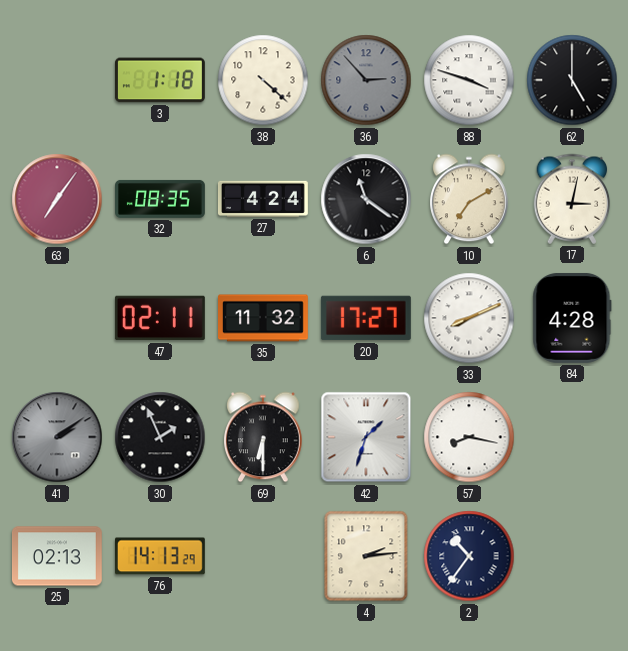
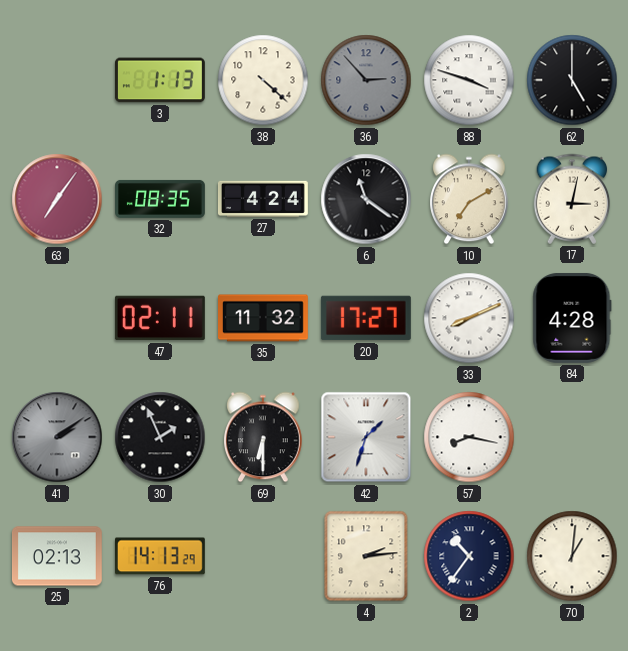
3: 1:18 -> 1:13
70: none -> 1:01
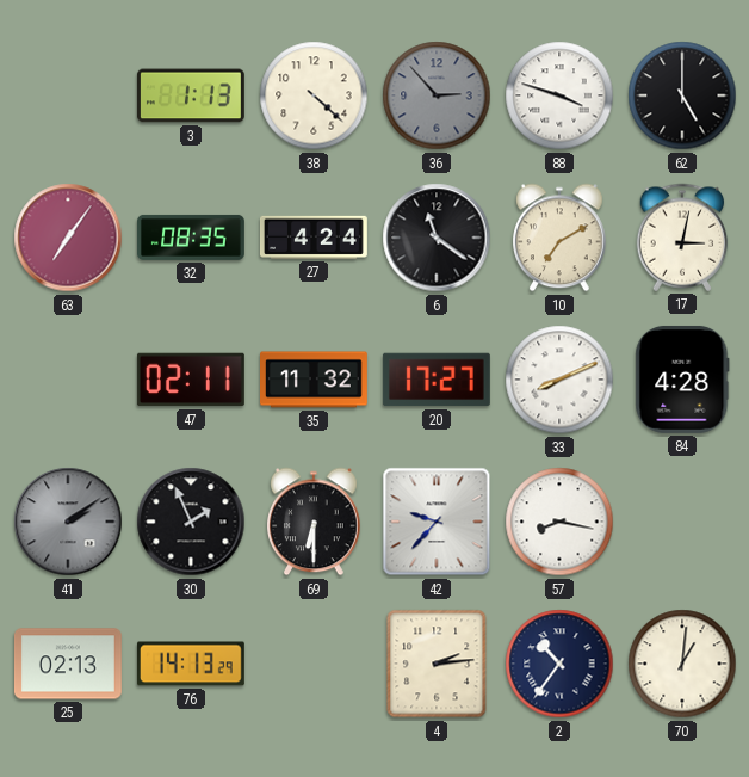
42: 1:33 -> 9:37
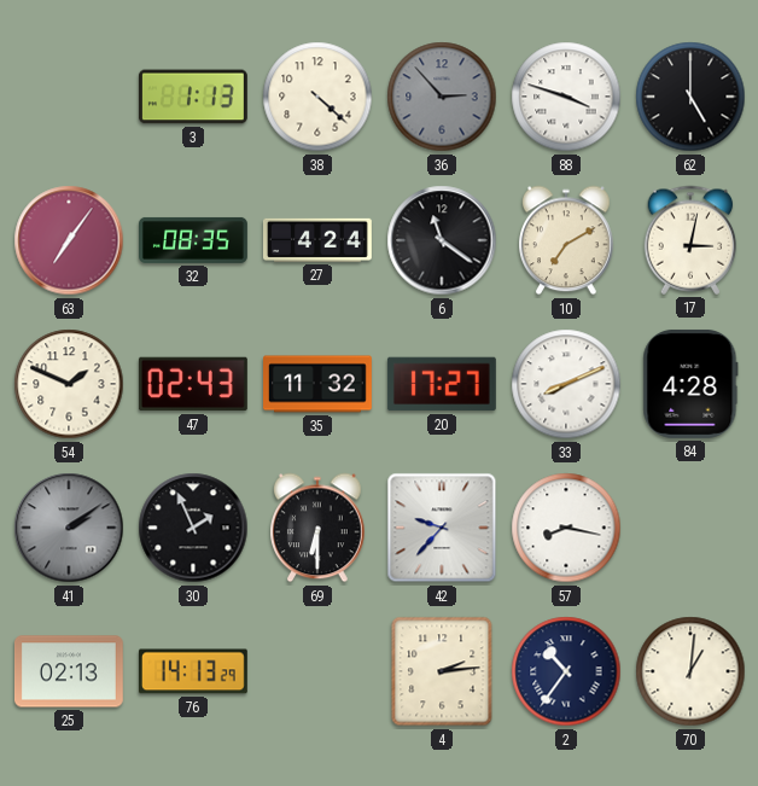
54: none -> 1:49
47: 02:11 -> 02:43
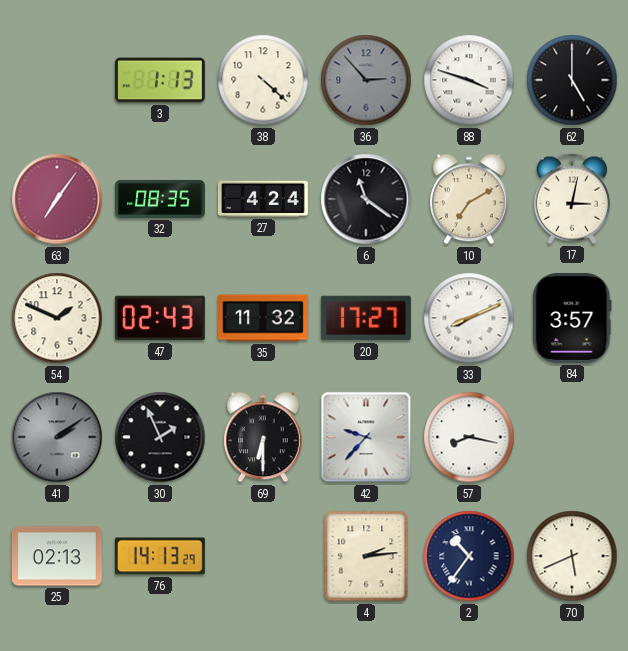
84: 4:28 -> 3:57
70: 1:01 -> 5:41
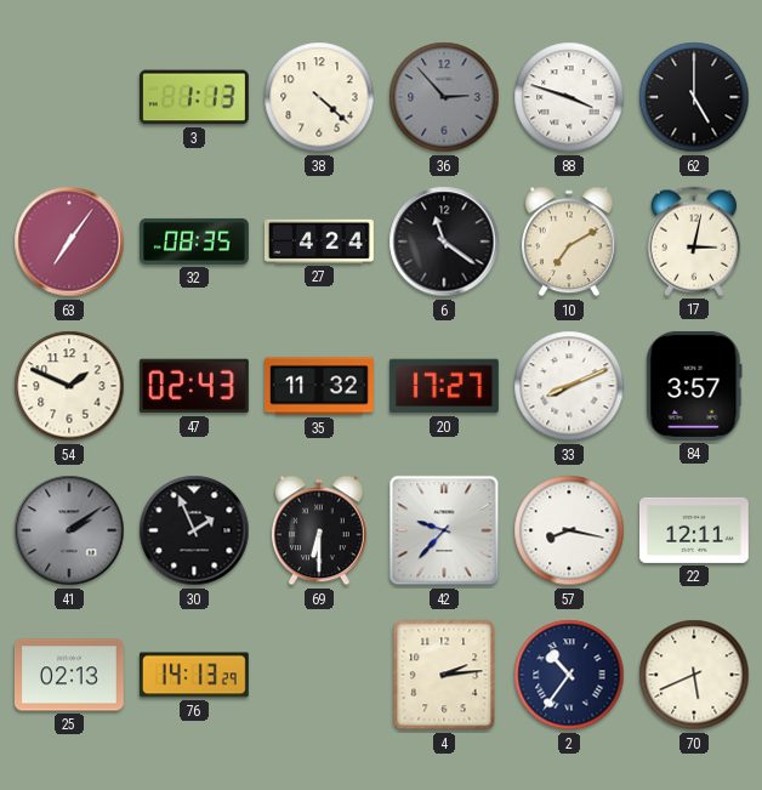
22: none -> 12:11
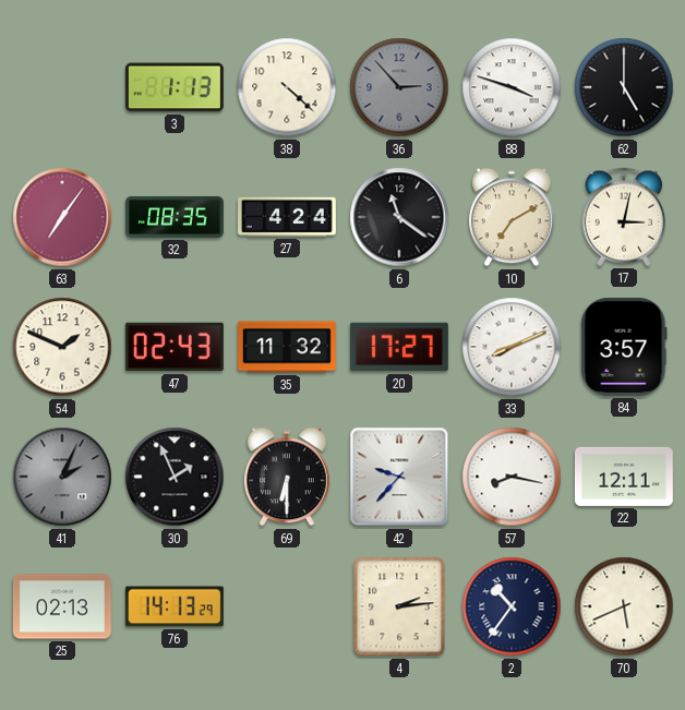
41: 2:09 -> 2:04
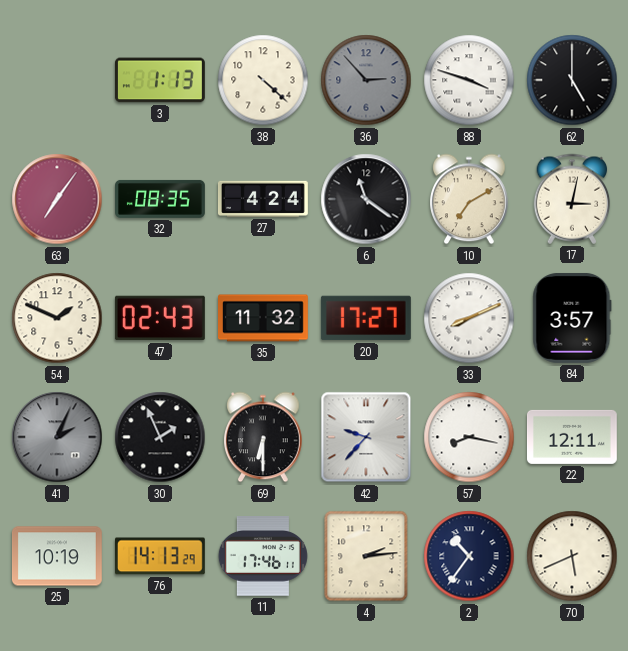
25: 02:13 -> 10:19
11: none -> 17:46
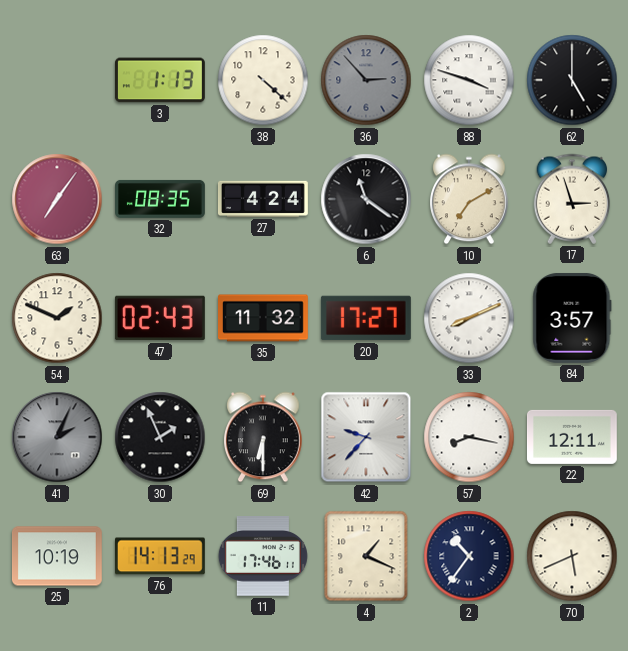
17: 3:02 -> 2:57
4: 2:14 -> 1:19
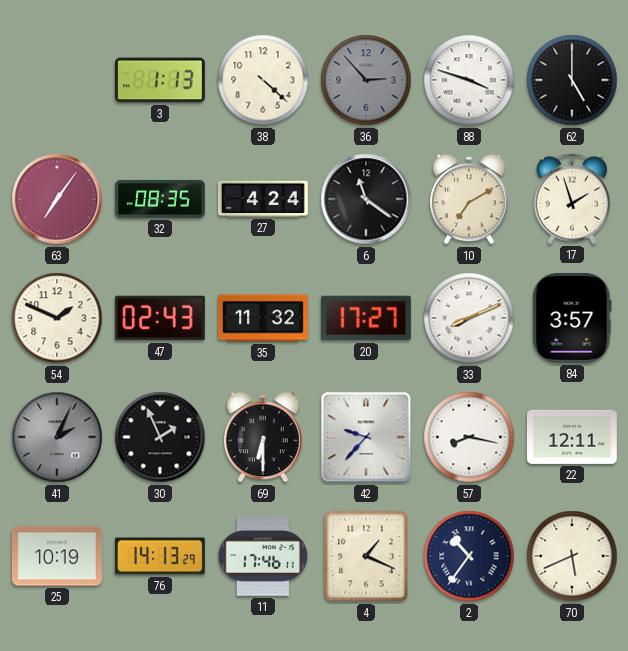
17: 2:57 -> 1:57
